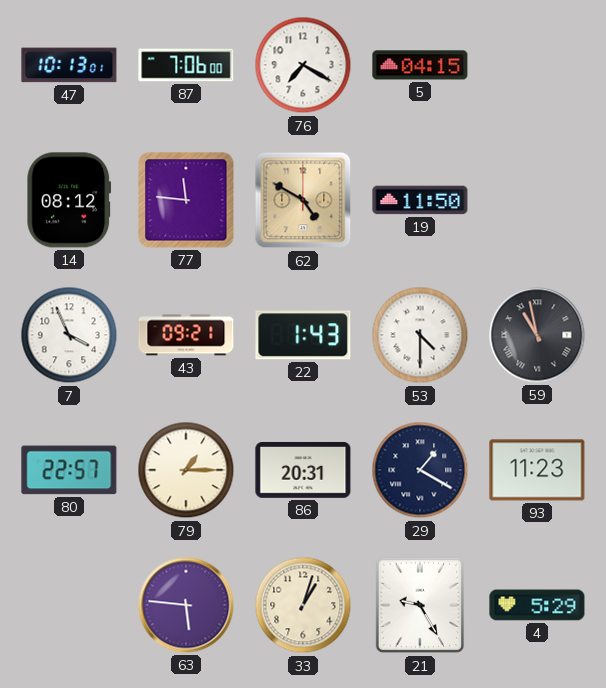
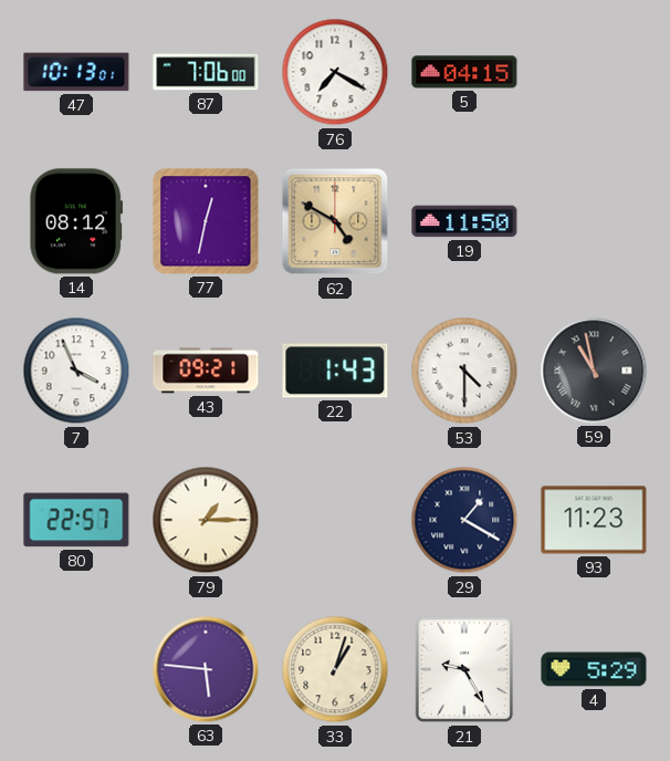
77: 11:46 -> 12:32
86: 20:31 -> none
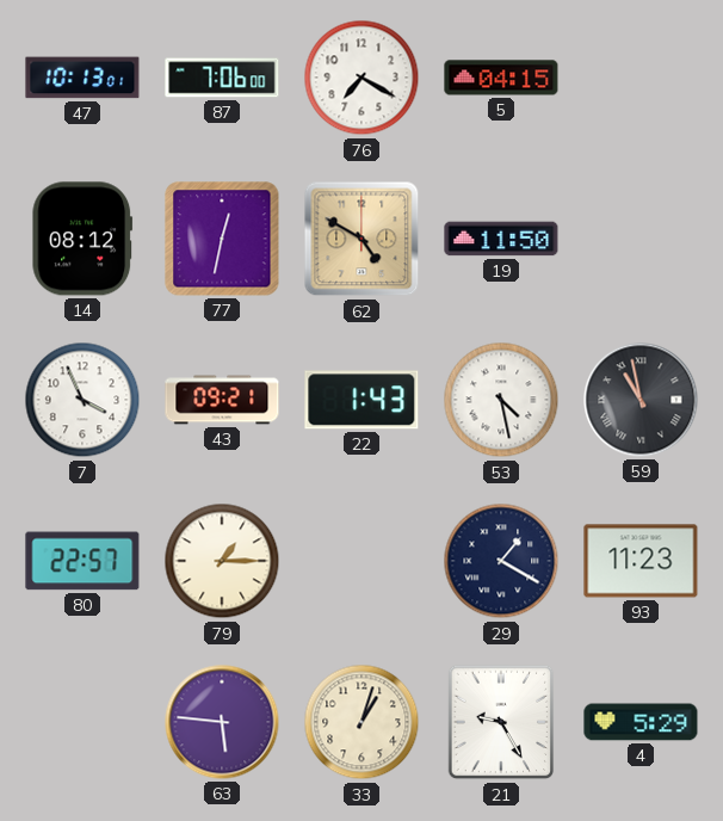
53: 4:30 -> 4:28
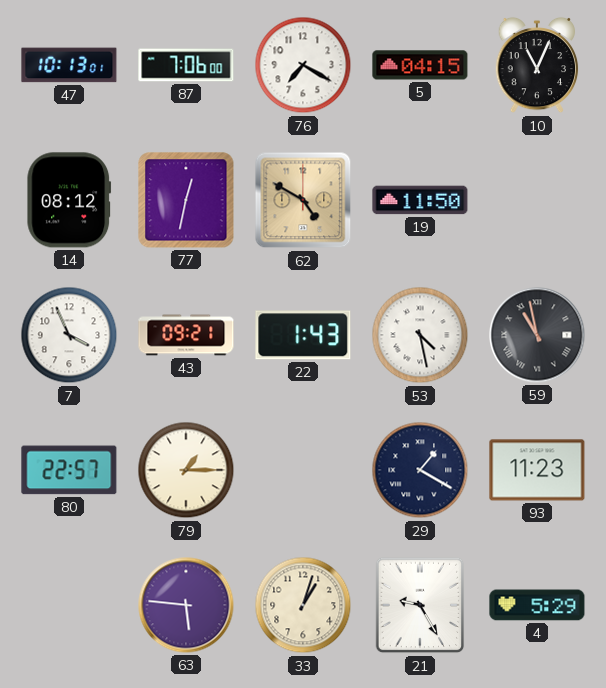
10: none -> 11:04
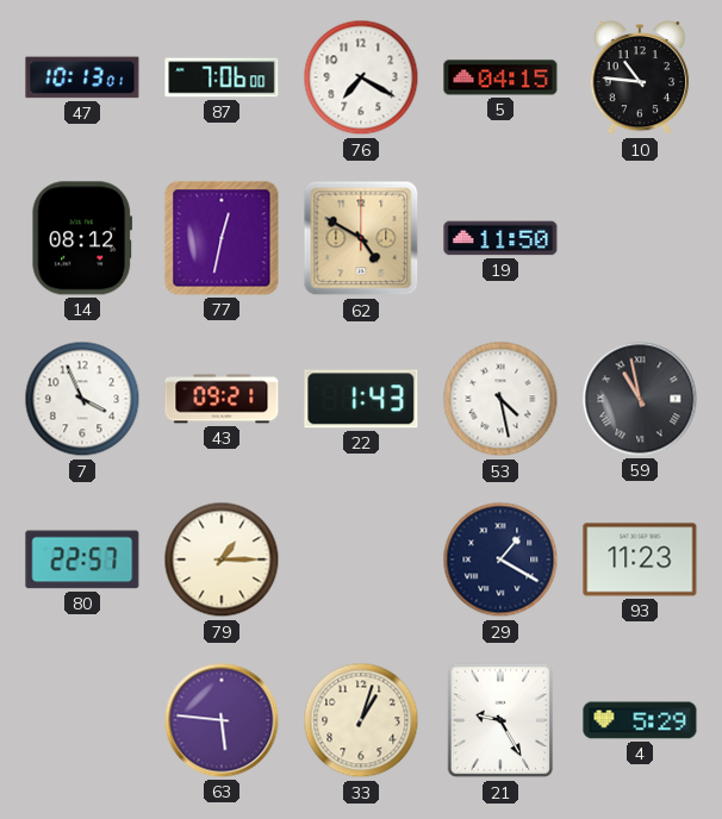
10: 11:04 -> 10:46
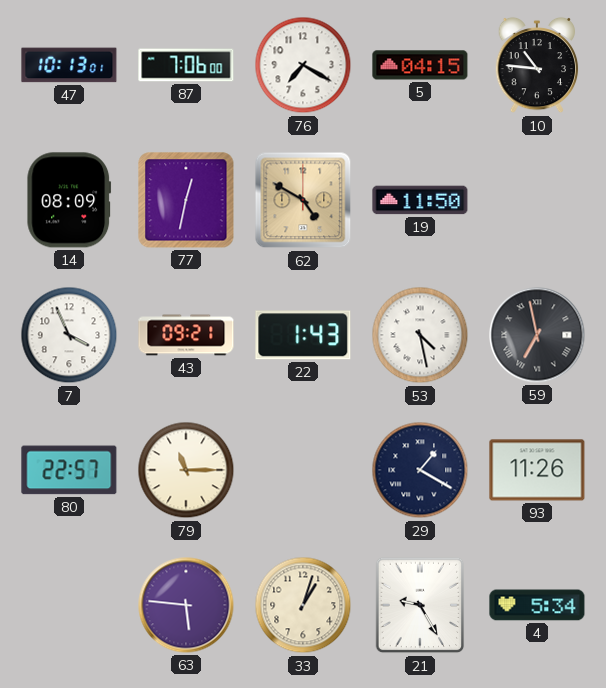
14: 08:12 -> 08:09
59: 10:58 -> 6:58
79: 1:15 -> 11:15
93: 11:23 -> 11:26
4: 5:29 -> 5:34
